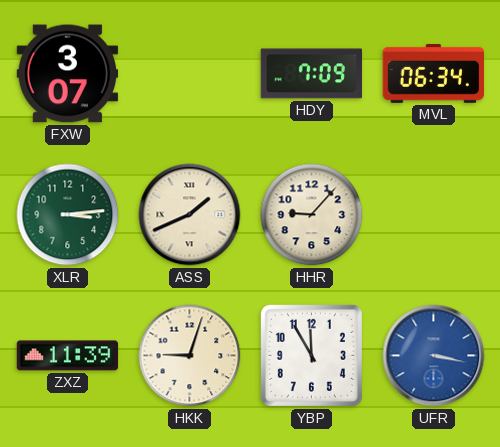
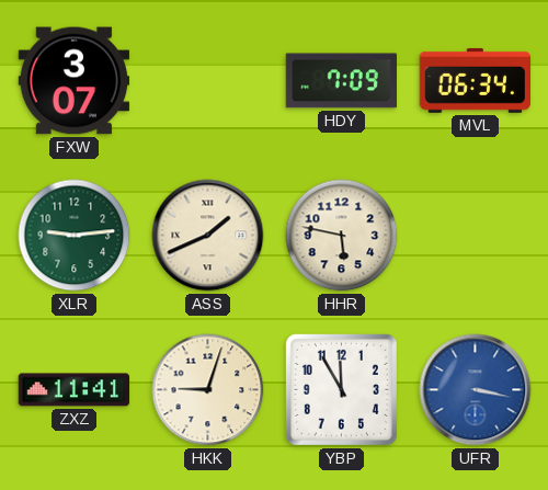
XLR: 3:14 -> 9:14
HHR: 9:07 -> 5:47
ZXZ: 11:39 -> 11:41
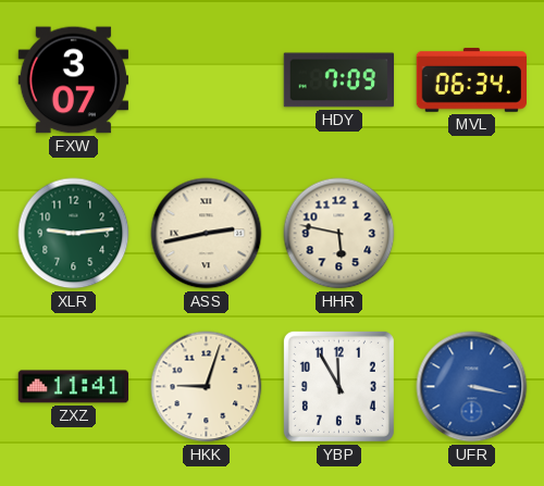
ASS: 1:41 -> 2:43
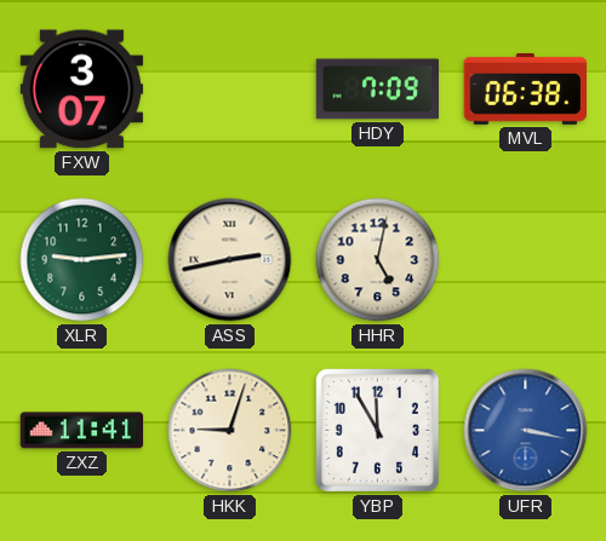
MVL: 06:34 -> 06:38
HHR: 5:47 -> 5:02
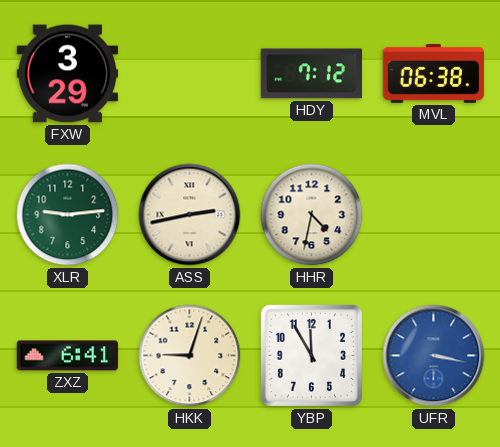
FXW: 3:07 -> 3:29
HDY: 7:09 -> 7:12
HHR: 5:02 -> 4:32
ZXZ: 11:41 -> 6:41
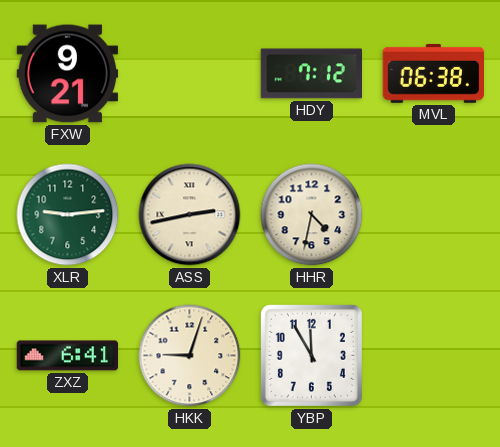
FXW: 3:29 -> 9:21
UFR: 3:17 -> none
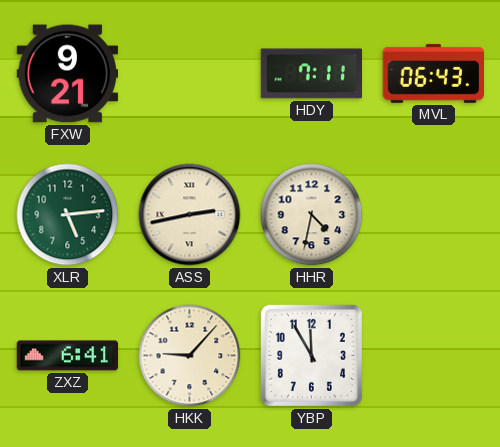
HDY: 7:12 -> 7:11
MVL: 06:38 -> 06:43
XLR: 9:14 -> 5:14
HKK: 9:03 -> 9:07
